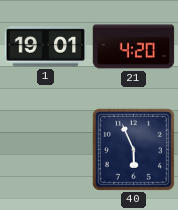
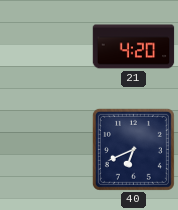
1: 19:01 -> none
40: 5:56 -> 6:41
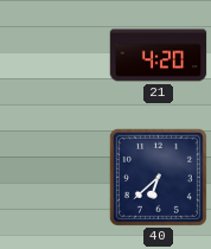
40: 6:41 -> 6:38
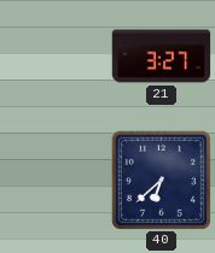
21: 4:20 -> 3:27
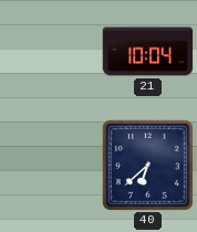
21: 3:27 -> 10:04
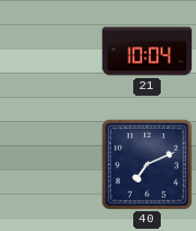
40: 6:38 -> 7:11
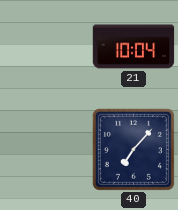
40: 7:11 -> 7:07
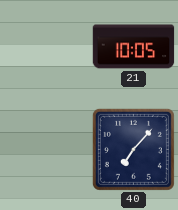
21: 10:04 -> 10:05
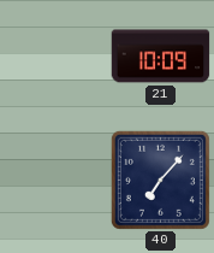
21: 10:05 -> 10:09
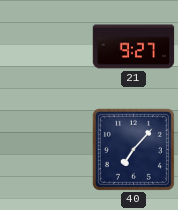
21: 10:09 -> 9:27
